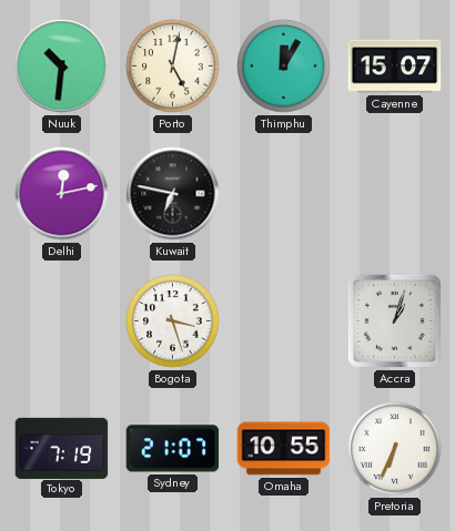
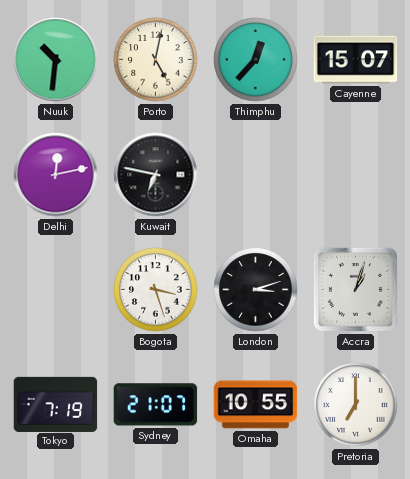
Thimphu: 12:05 -> 12:37
London: none -> 3:12
Pretoria: 6:34 -> 7:00
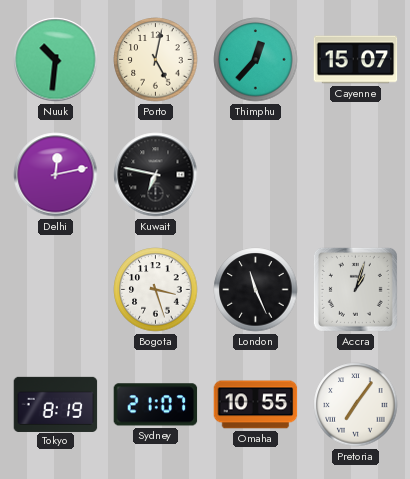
London: 3:12 -> 11:26
Tokyo: 7:19 -> 8:19
Pretoria: 7:00 -> 7:06
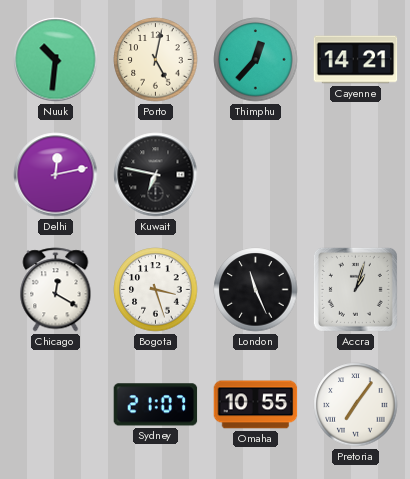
Cayenne: 15:07 -> 14:21
Chicago: none -> 12:20
Tokyo: 8:19 -> none
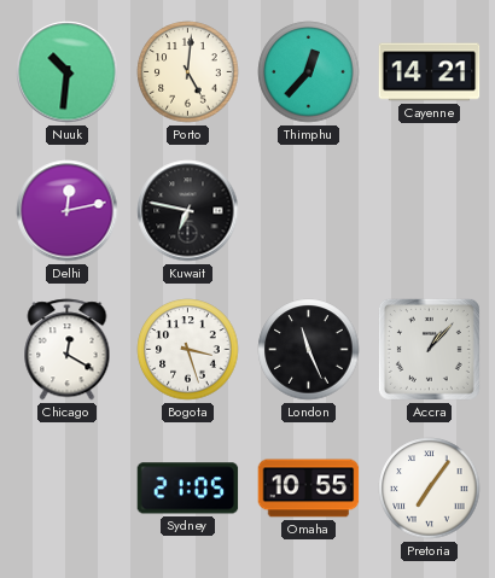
Porto: 5:02 -> 5:01
Accra: 1:03 -> 1:07
Sydney: 21:07 -> 21:05
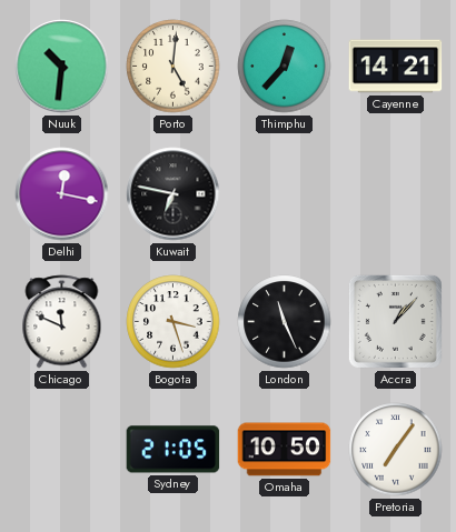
Delhi: 12:13 -> 12:17
Chicago: 12:20 -> 11:49
Omaha: 10:55 -> 10:50
